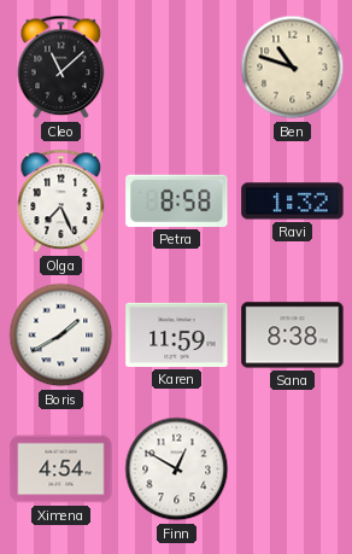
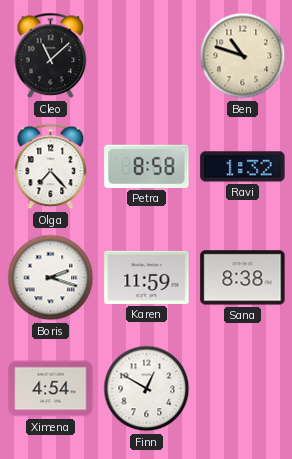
Olga: 7:26 -> 7:23
Boris: 1:40 -> 2:18
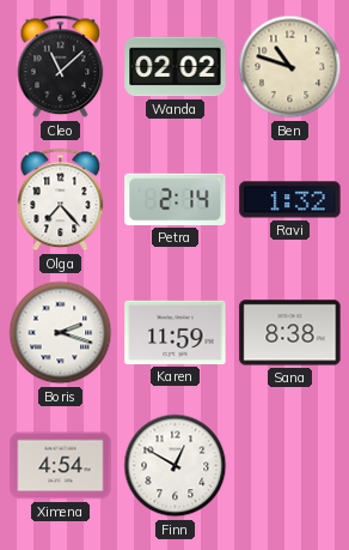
Wanda: none -> 02:02
Petra: 8:58 -> 2:14
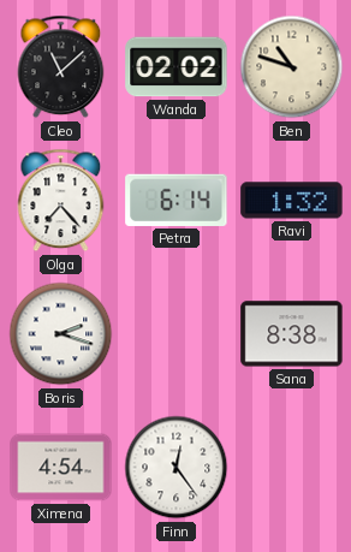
Petra: 2:14 -> 6:14
Karen: 11:59 -> none
Finn: 12:50 -> 12:24
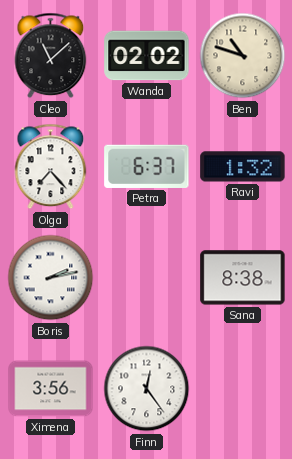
Petra: 6:14 -> 6:37
Boris: 2:18 -> 2:13
Ximena: 4:54 -> 3:56
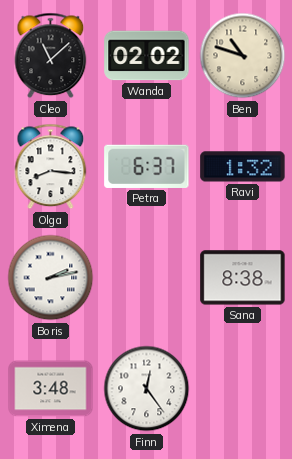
Olga: 7:23 -> 8:16
Ximena: 3:56 -> 3:48
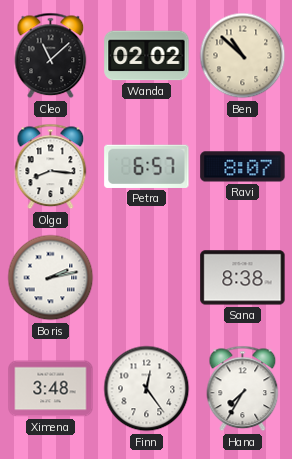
Ben: 10:48 -> 10:52
Petra: 6:37 -> 6:57
Ravi: 1:32 -> 8:07
Hana: none -> 7:35
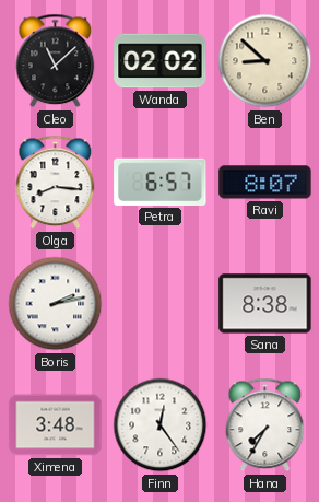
Ben: 10:52 -> 8:52
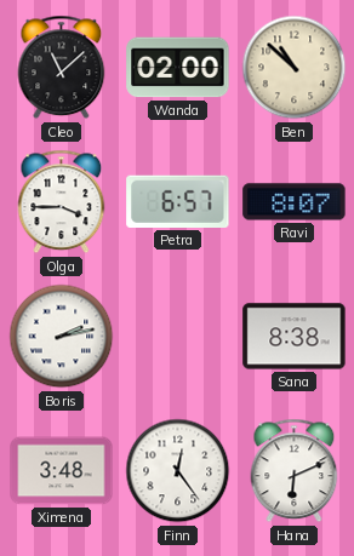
Wanda: 02:02 -> 02:00
Ben: 8:52 -> 10:52
Olga: 8:16 -> 3:45
Hana: 7:35 -> 6:11
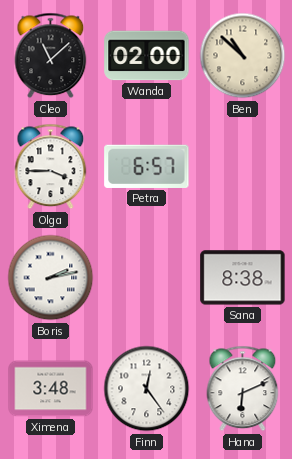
Ravi: 8:07 -> none
